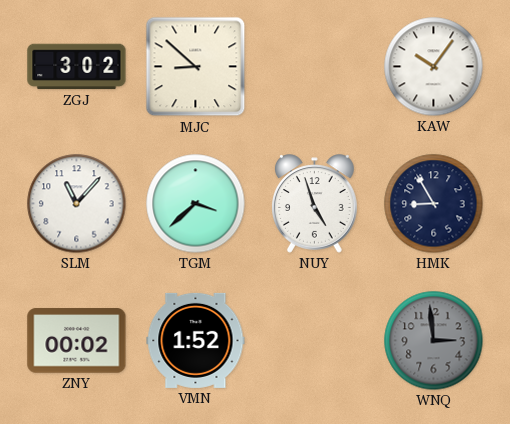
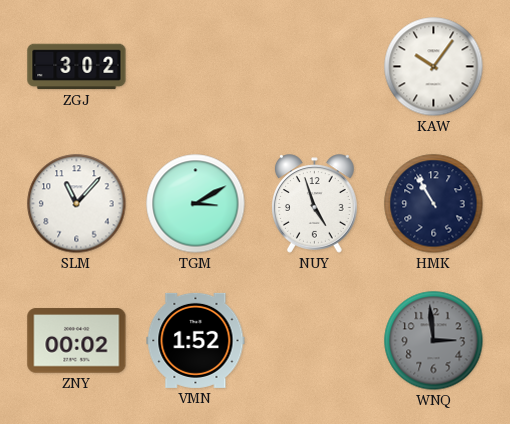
MJC: 8:52 -> none
TGM: 3:38 -> 3:10
HMK: 8:55 -> 10:55
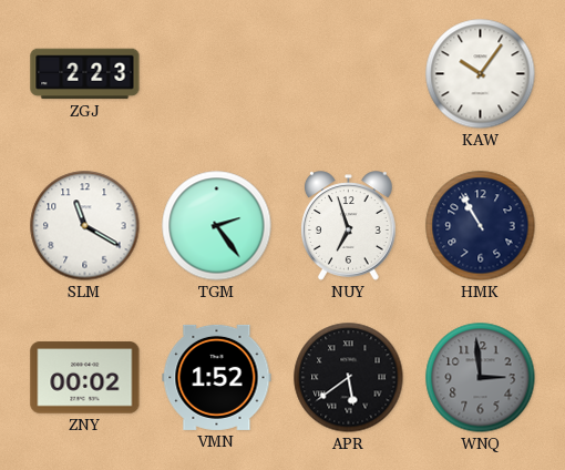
ZGJ: 3:02 -> 2:23
SLM: 11:07 -> 11:20
TGM: 3:10 -> 2:24
NUY: 4:57 -> 6:57
APR: none -> 5:39
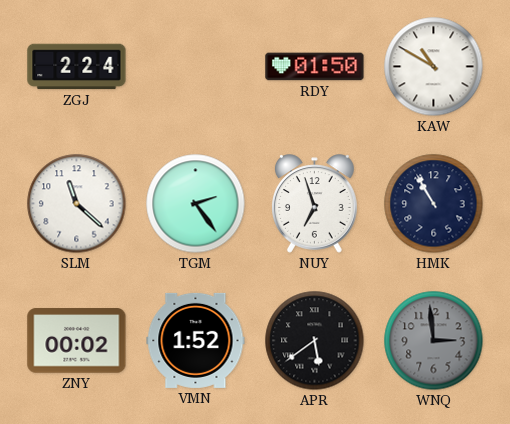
ZGJ: 2:23 -> 2:24
RDY: none -> 01:50
KAW: 10:06 -> 10:50
SLM: 11:20 -> 11:22
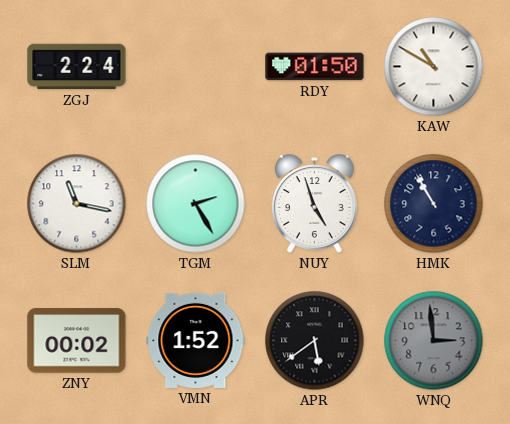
SLM: 11:22 -> 11:17
TGM: 2:24 -> 2:25
NUY: 6:57 -> 4:57
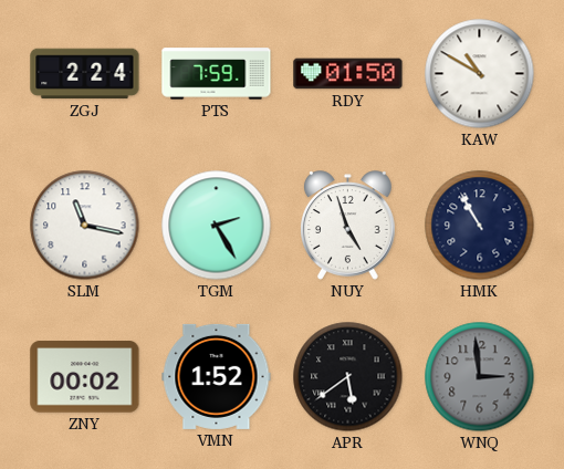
PTS: none -> 7:59
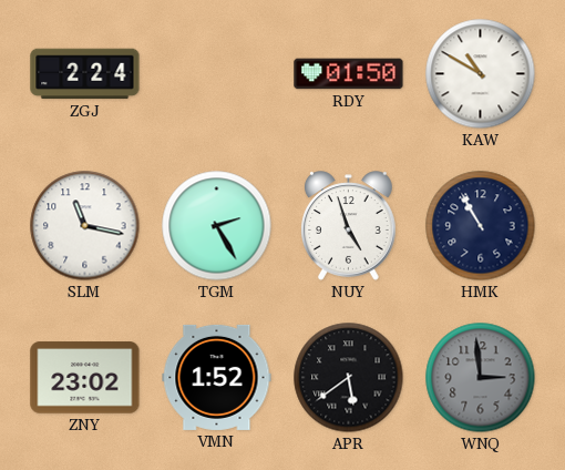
PTS: 7:59 -> none
ZNY: 00:02 -> 23:02
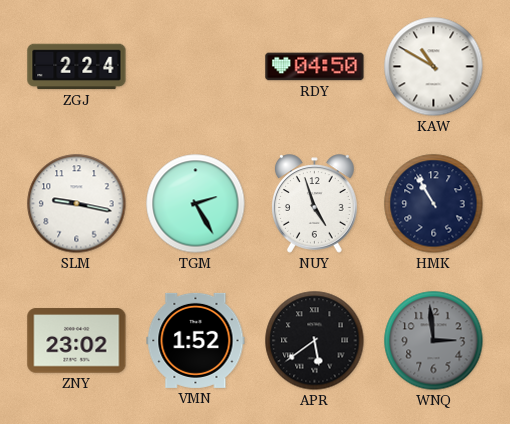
RDY: 01:50 -> 04:50
SLM: 11:17 -> 9:17
